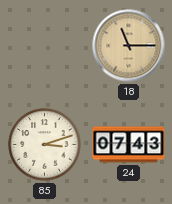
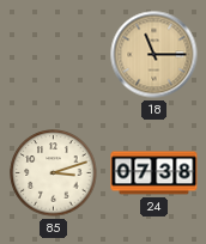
24: 07:43 -> 07:38
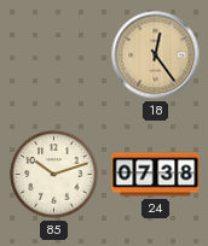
18: 11:15 -> 12:24
85: 3:12 -> 10:12
